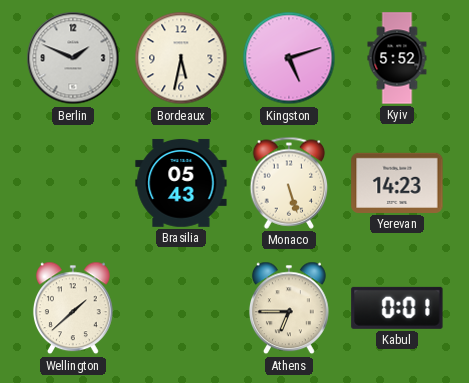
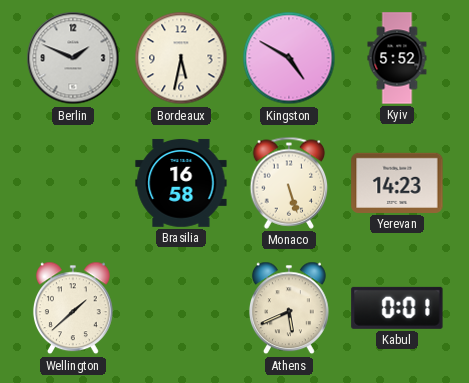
Kingston: 5:12 -> 4:50
Brasilia: 05:43 -> 16:58
Athens: 6:45 -> 5:41
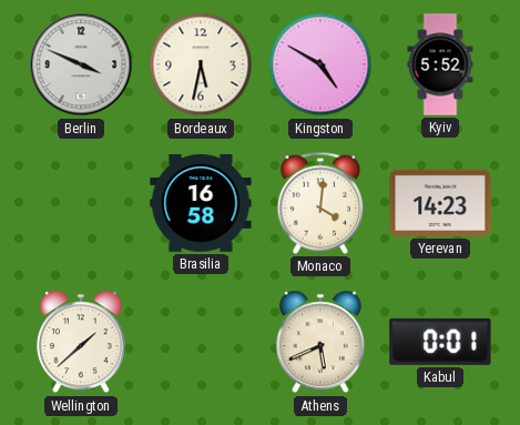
Berlin: 1:49 -> 3:49
Monaco: 5:27 -> 4:01
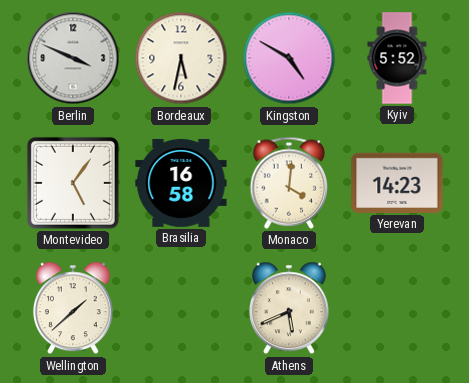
Montevideo: none -> 5:06
Kabul: 0:01 -> none
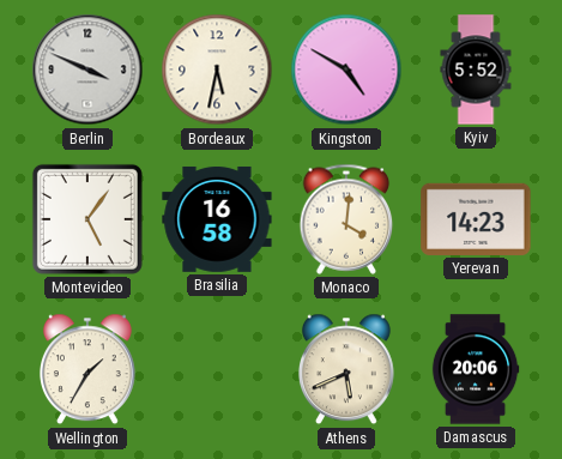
Wellington: 1:38 -> 1:35
Damascus: none -> 20:06
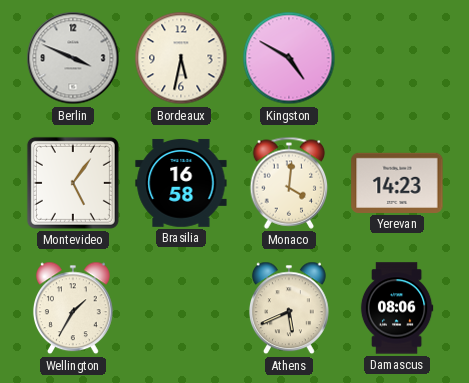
Kyiv: 5:52 -> none
Damascus: 20:06 -> 08:06
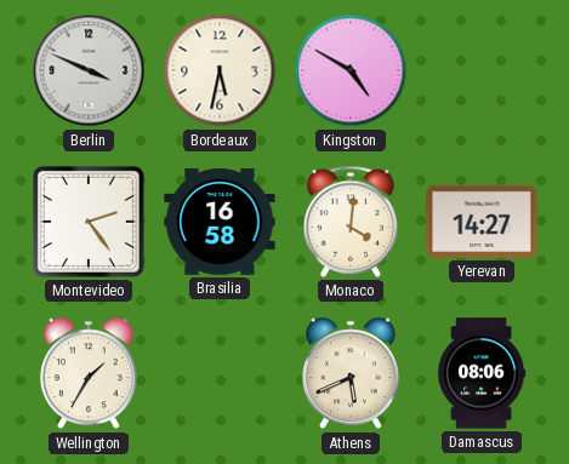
Montevideo: 5:06 -> 2:24
Yerevan: 14:23 -> 14:27
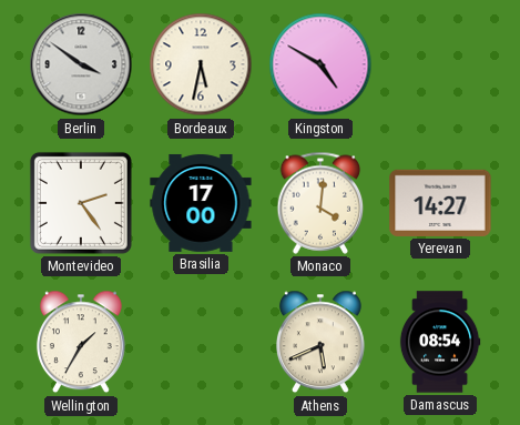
Berlin: 3:49 -> 3:51
Brasilia: 16:58 -> 17:00
Damascus: 08:06 -> 08:54
